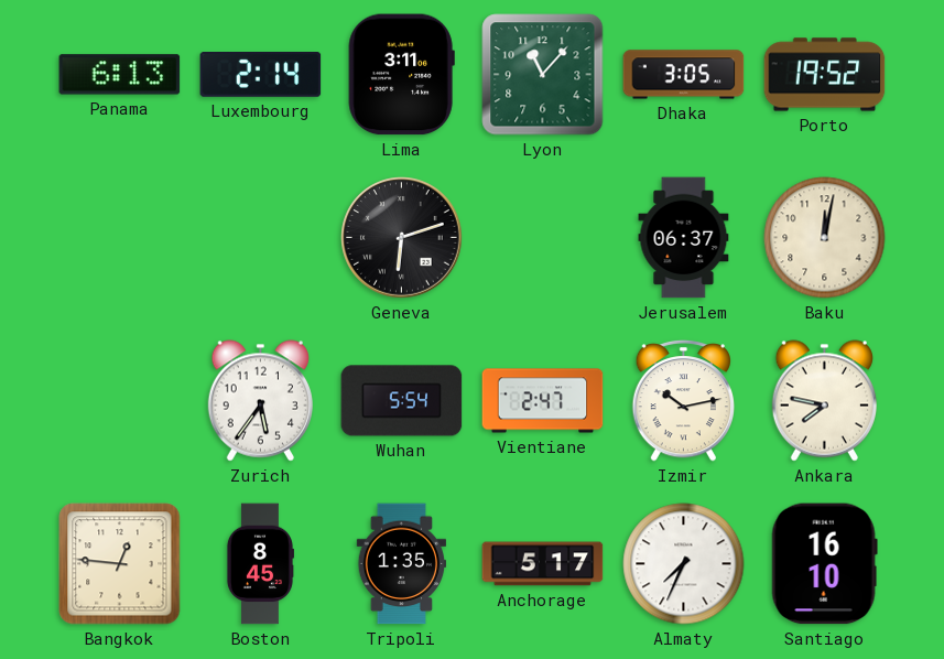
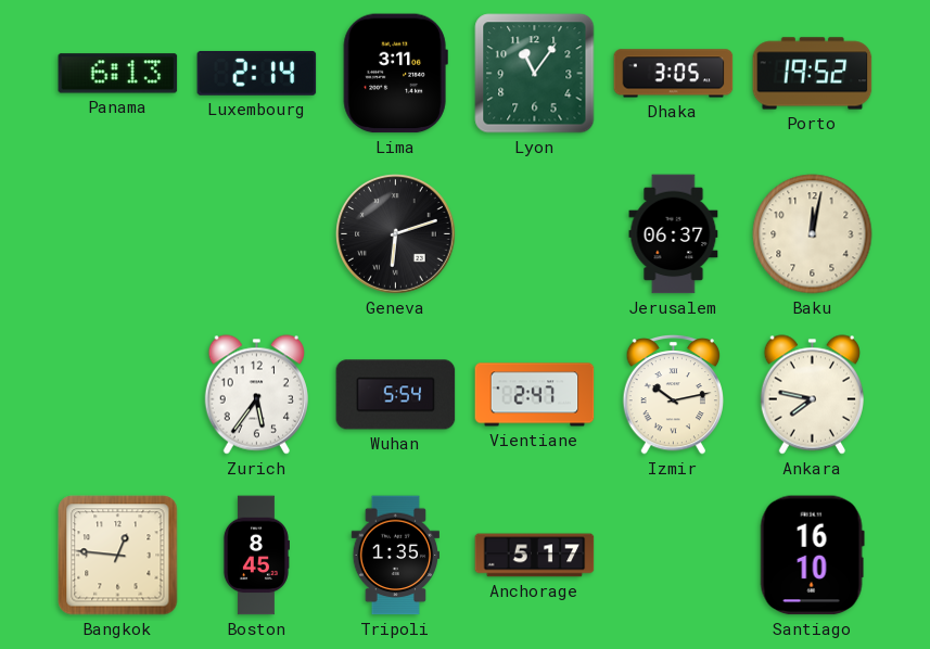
Lyon: 11:07 -> 11:06
Almaty: 7:34 -> none
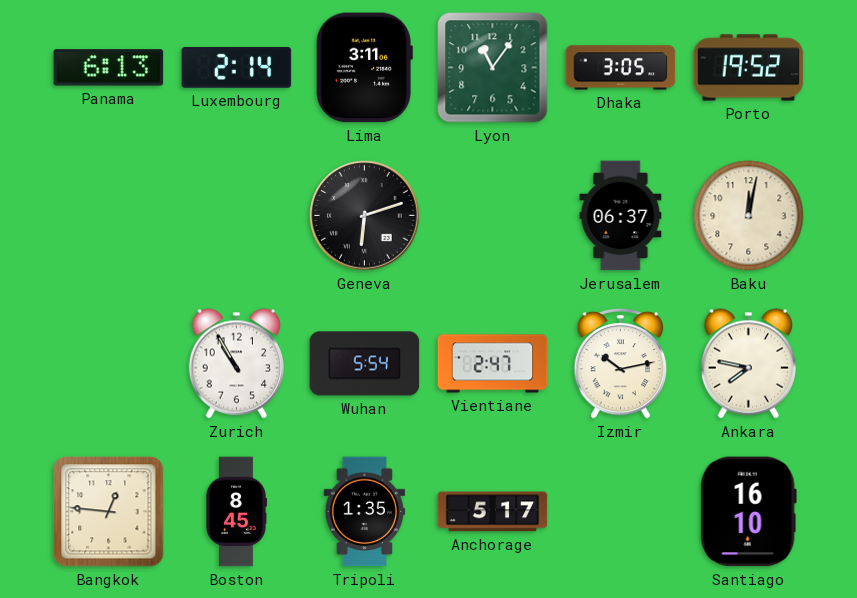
Zurich: 5:36 -> 10:55
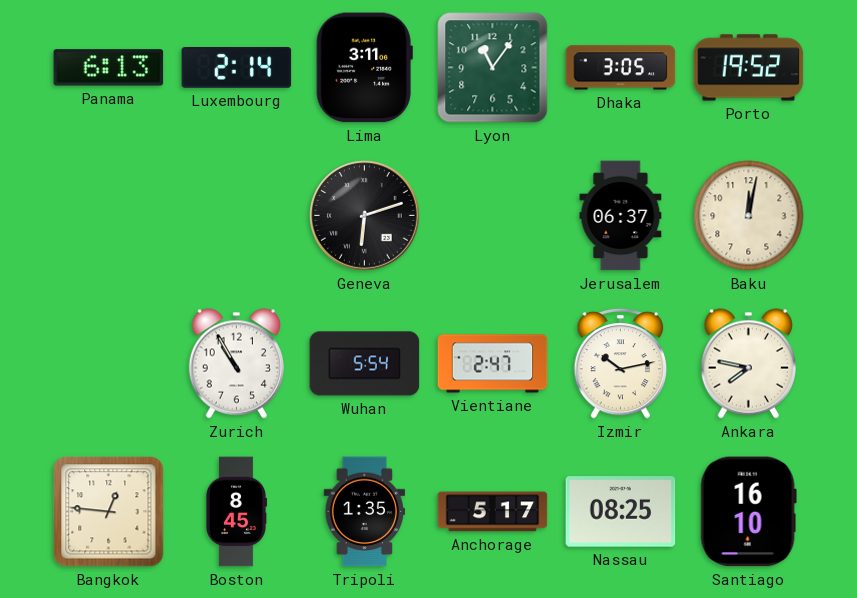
Nassau: none -> 08:25
